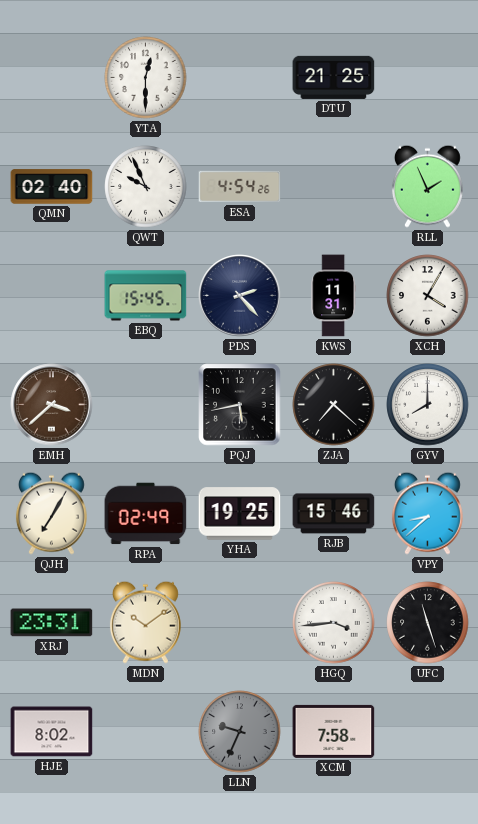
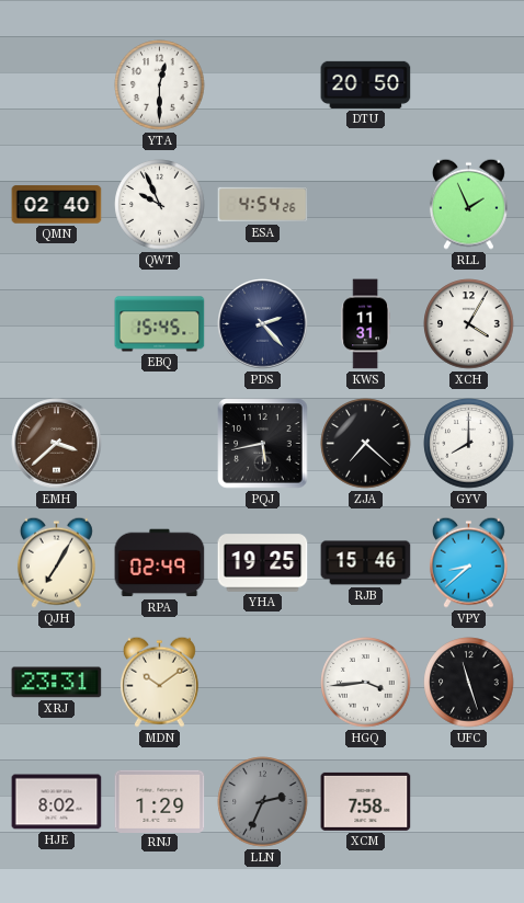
DTU: 21:25 -> 20:50
RNJ: none -> 1:29
LLN: 9:34 -> 2:34
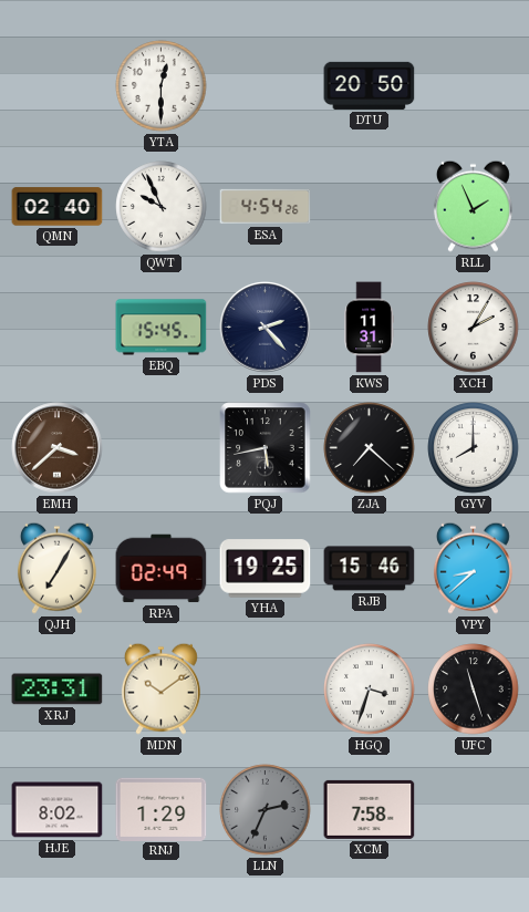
XCH: 4:05 -> 2:05
HGQ: 3:44 -> 3:33
